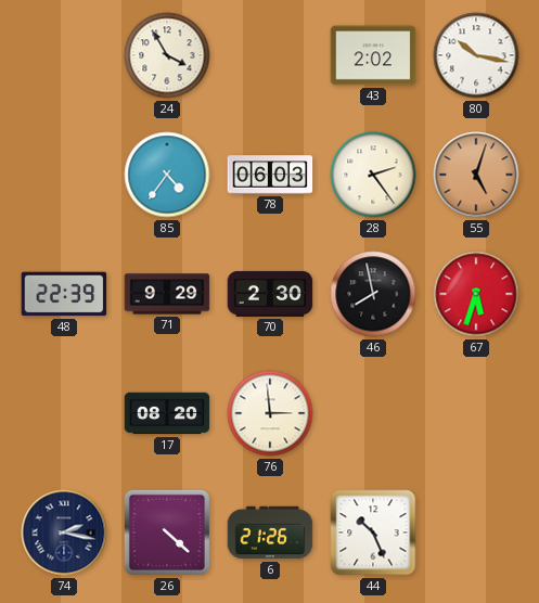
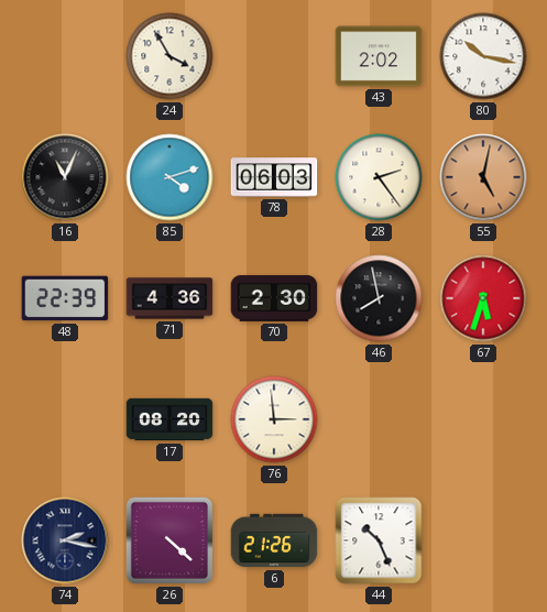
16: none -> 11:04
85: 4:36 -> 4:12
55: 5:03 -> 5:02
71: 9:29 -> 4:36
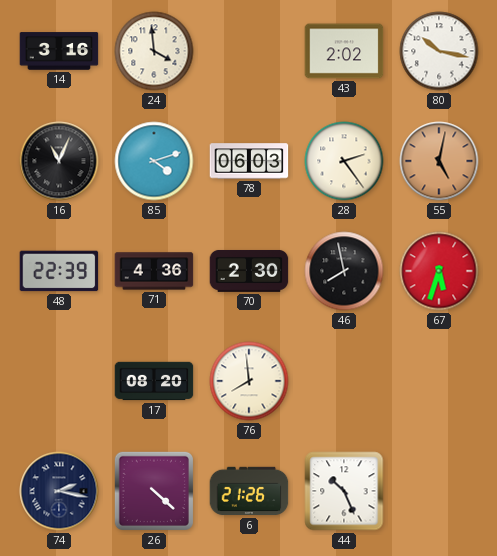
14: none -> 3:16
24: 3:55 -> 3:59
76: 2:59 -> 7:59
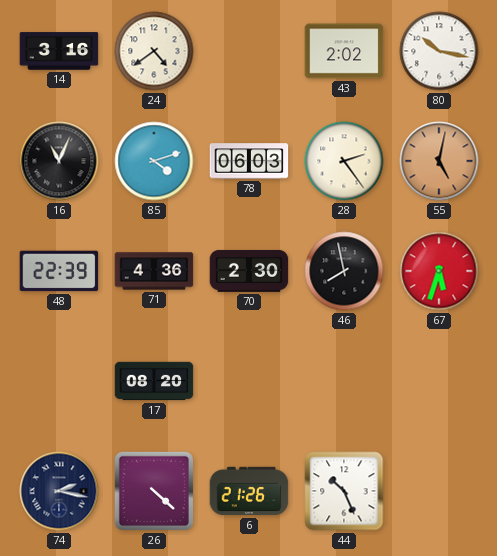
24: 3:59 -> 4:39
76: 7:59 -> none
